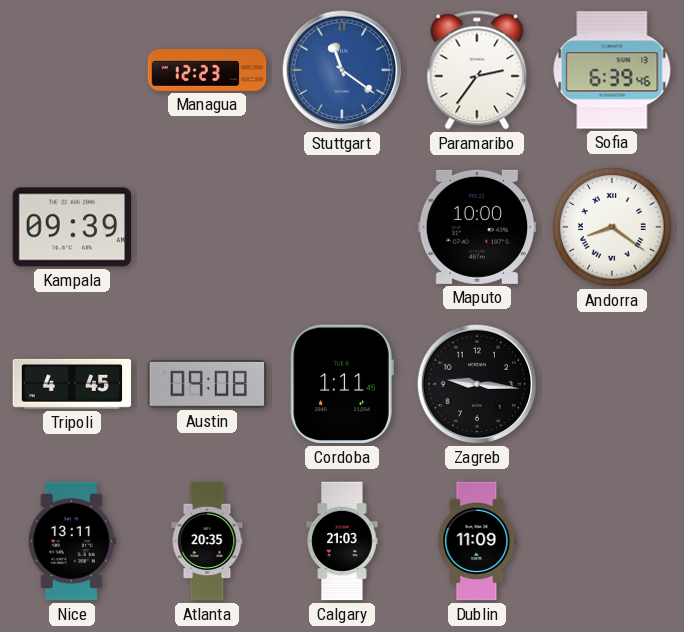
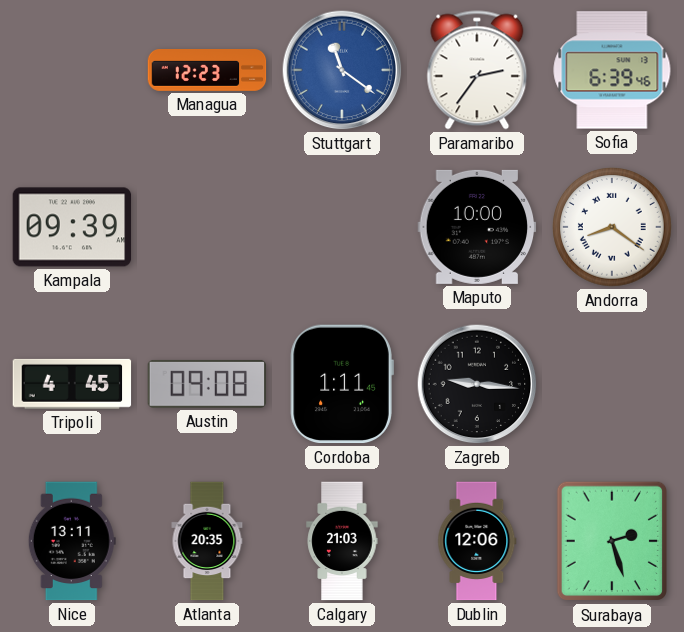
Dublin: 11:09 -> 12:06
Surabaya: none -> 2:27
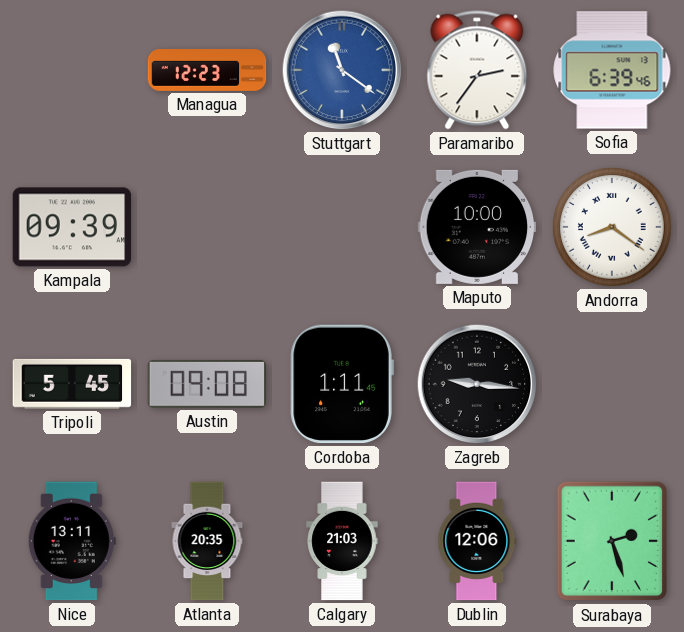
Tripoli: 4:45 -> 5:45
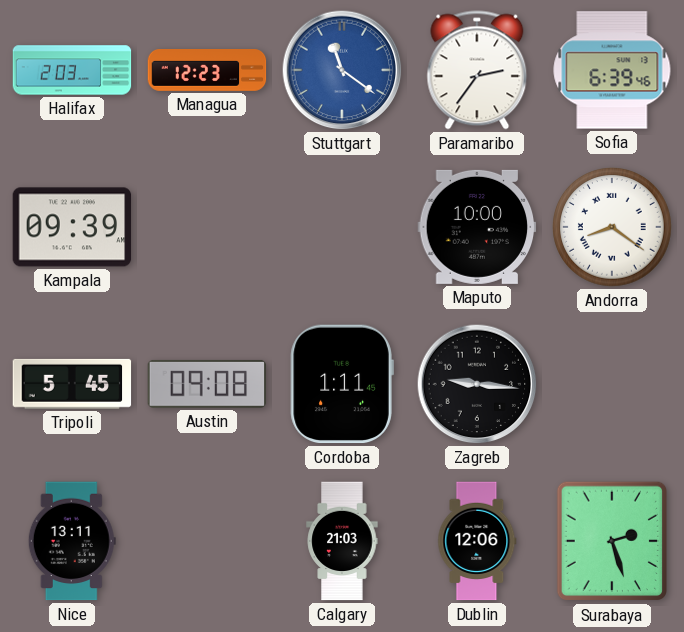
Halifax: none -> 2:03
Atlanta: 20:35 -> none
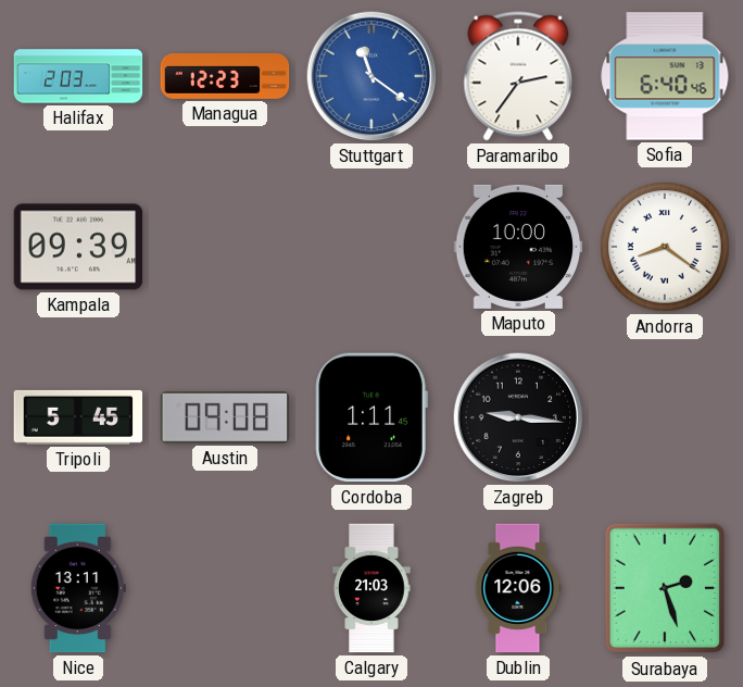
Sofia: 6:39 -> 6:40
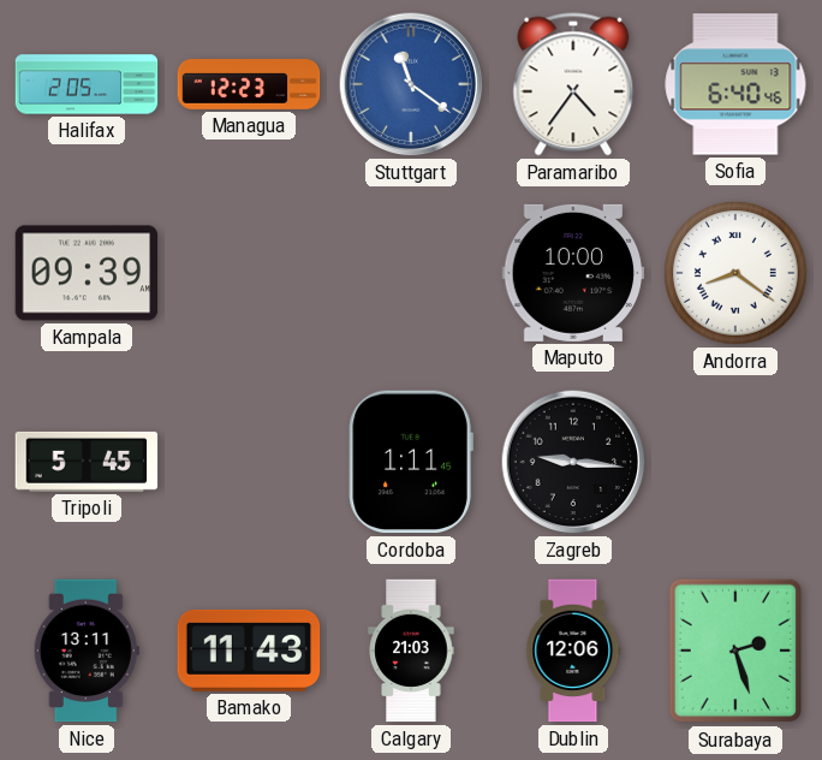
Halifax: 2:03 -> 2:05
Paramaribo: 2:36 -> 4:36
Austin: 09:08 -> none
Bamako: none -> 11:43
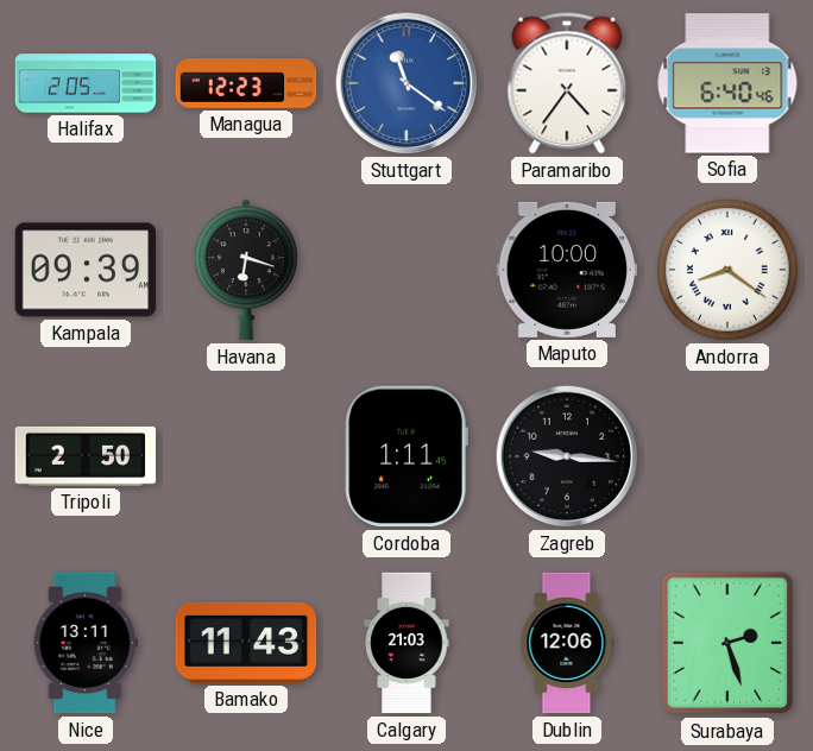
Havana: none -> 6:18
Tripoli: 5:45 -> 2:50
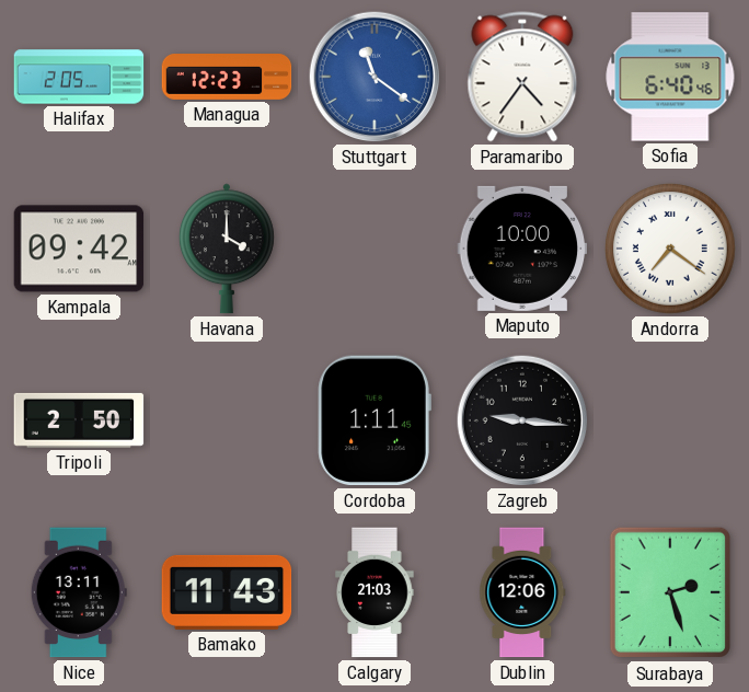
Kampala: 09:39 -> 09:42
Havana: 6:18 -> 4:00
Andorra: 8:21 -> 7:21
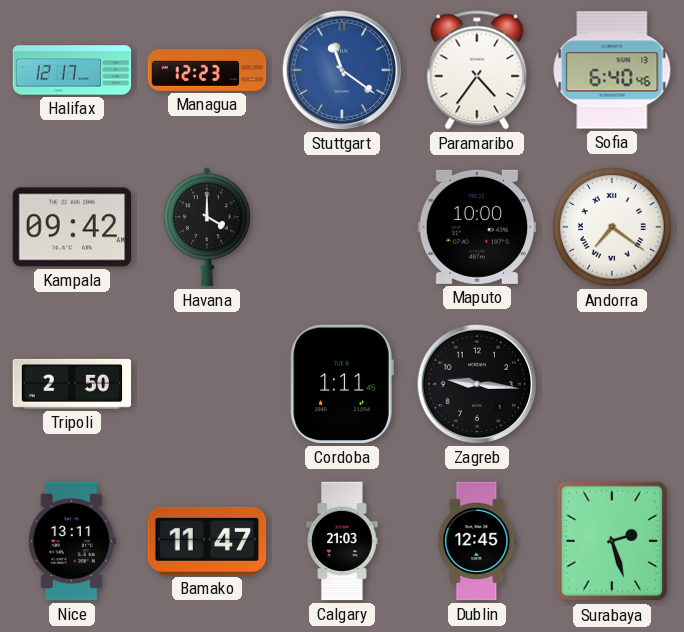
Halifax: 2:05 -> 12:17
Bamako: 11:43 -> 11:47
Dublin: 12:06 -> 12:45
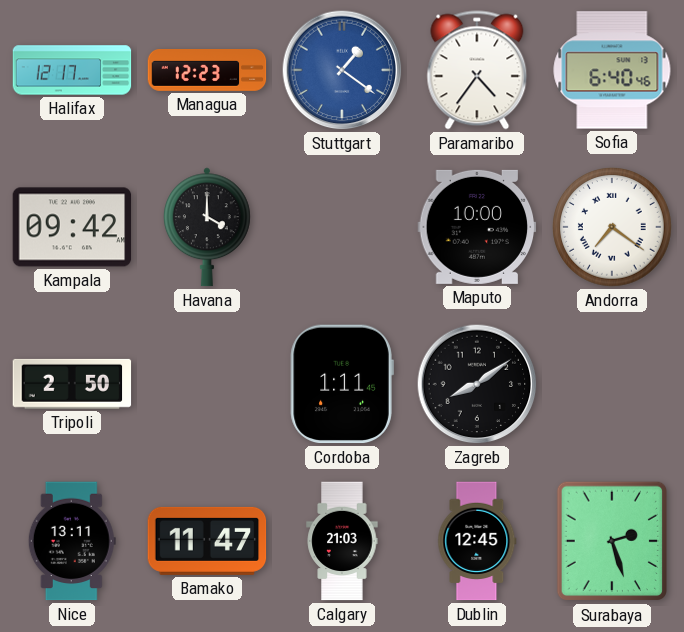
Stuttgart: 11:21 -> 1:21
Zagreb: 9:16 -> 8:09
